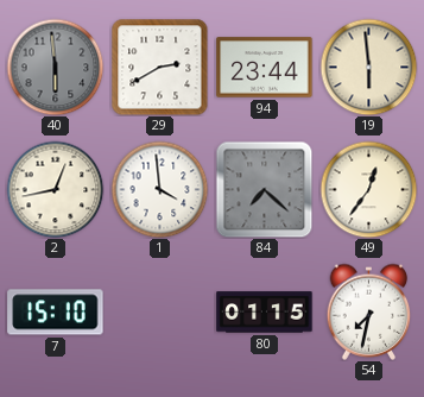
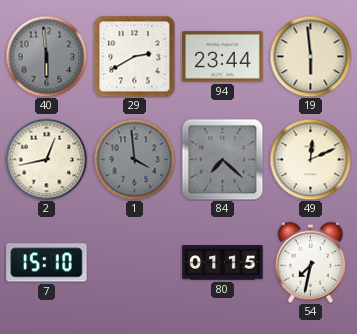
1 dial: white -> grey
49: 12:36 -> 12:11
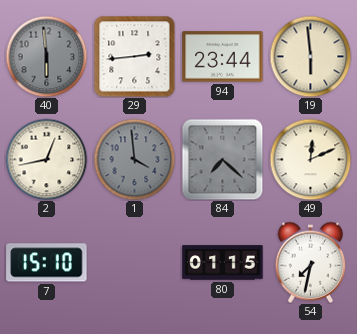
29: 2:40 -> 2:44
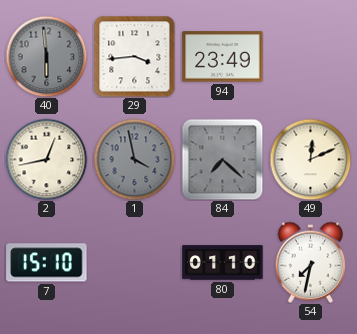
29: 2:44 -> 3:44
94: 23:44 -> 23:49
19: 5:59 -> none
1: 3:59 -> 3:58
80: 01:15 -> 01:10
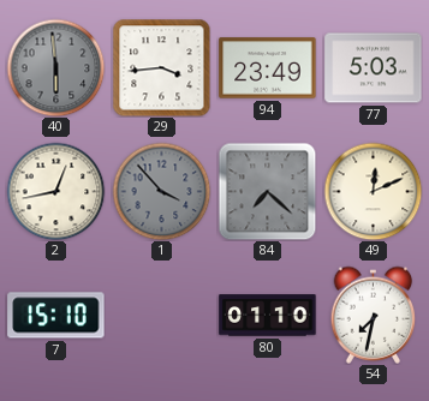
77: none -> 5:03
1: 3:58 -> 3:53
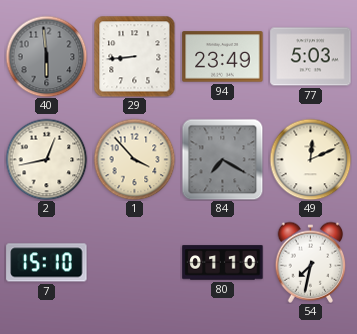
29: 3:44 -> 8:44
1 dial: grey -> cream
84: 7:22 -> 7:20
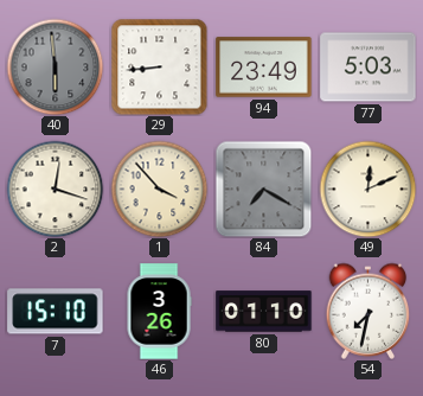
2: 12:43 -> 12:18
46: none -> 3:26
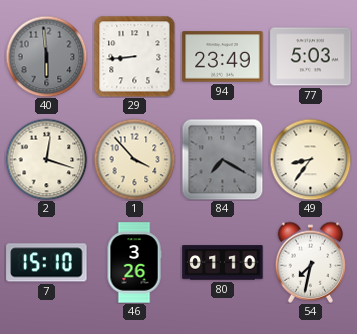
49: 12:11 -> 8:36
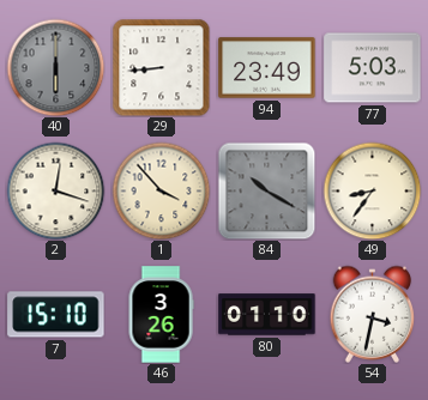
40: 5:59 -> 6:00
84: 7:20 -> 10:20
54: 7:32 -> 3:32
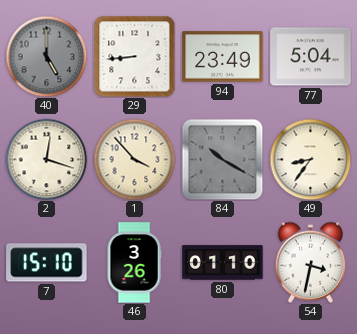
40: 6:00 -> 5:00
77: 5:03 -> 5:04
